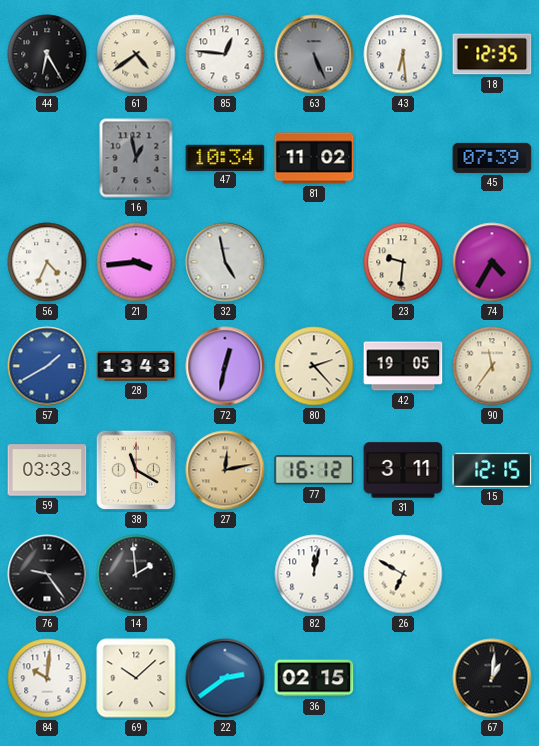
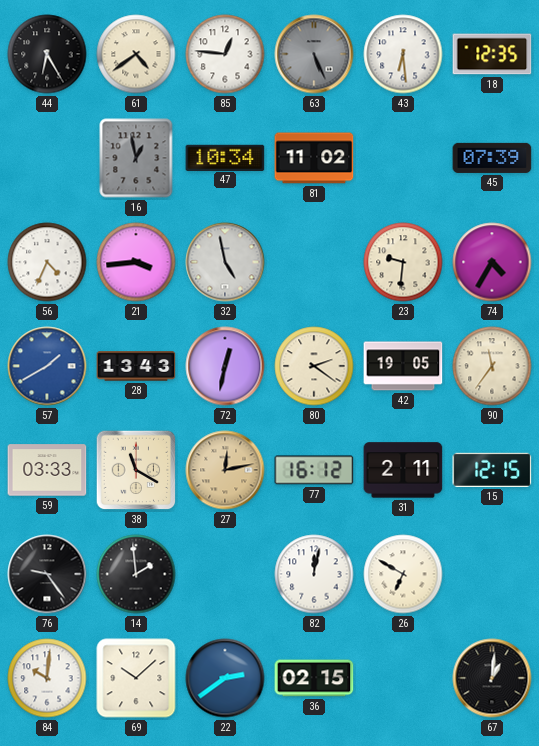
80: 2:23 -> 2:21
31: 3:11 -> 2:11
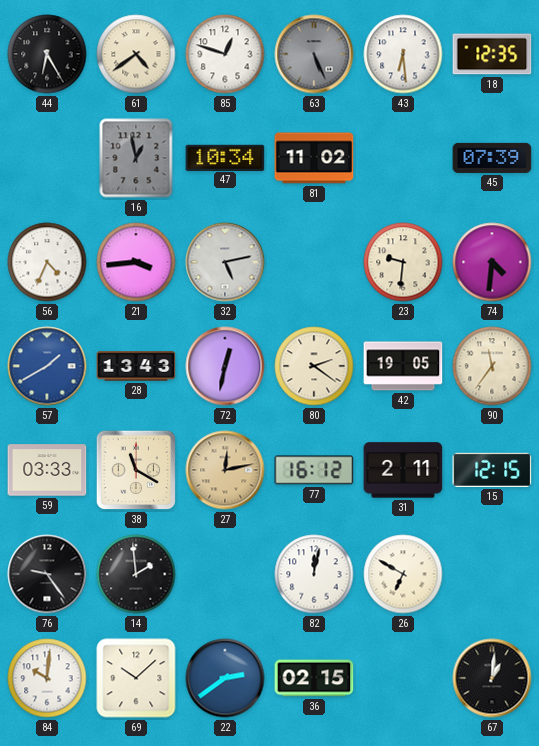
85: 12:46 -> 12:48
32: 4:58 -> 5:13
74: 4:35 -> 4:31
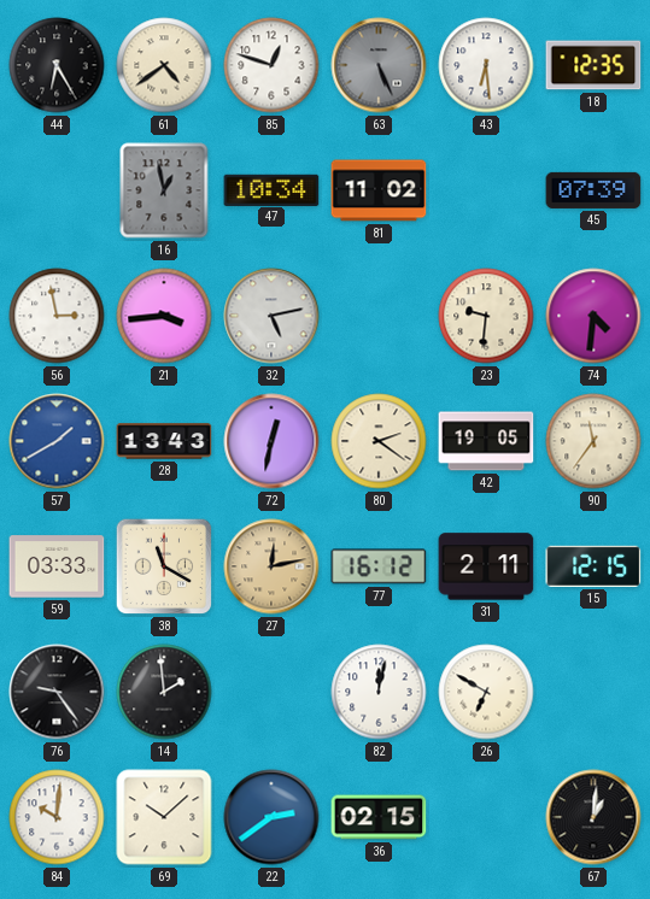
56: 4:34 -> 2:58
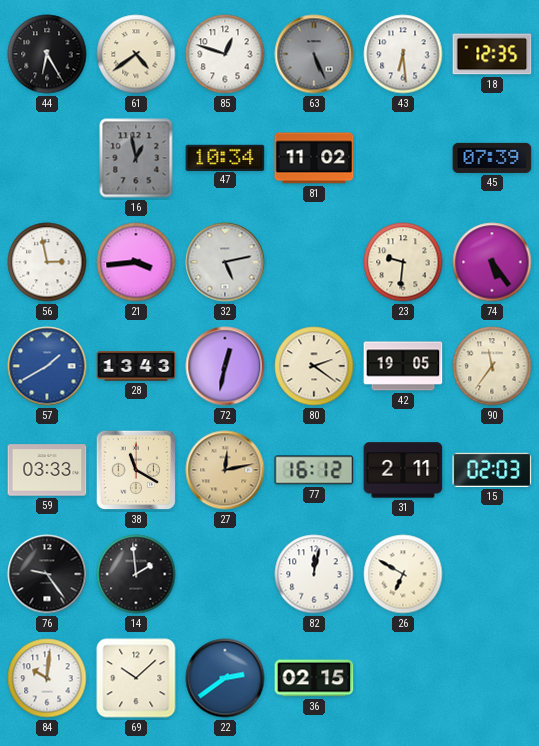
74: 4:31 -> 5:24
15: 12:15 -> 02:03
67: 1:01 -> none
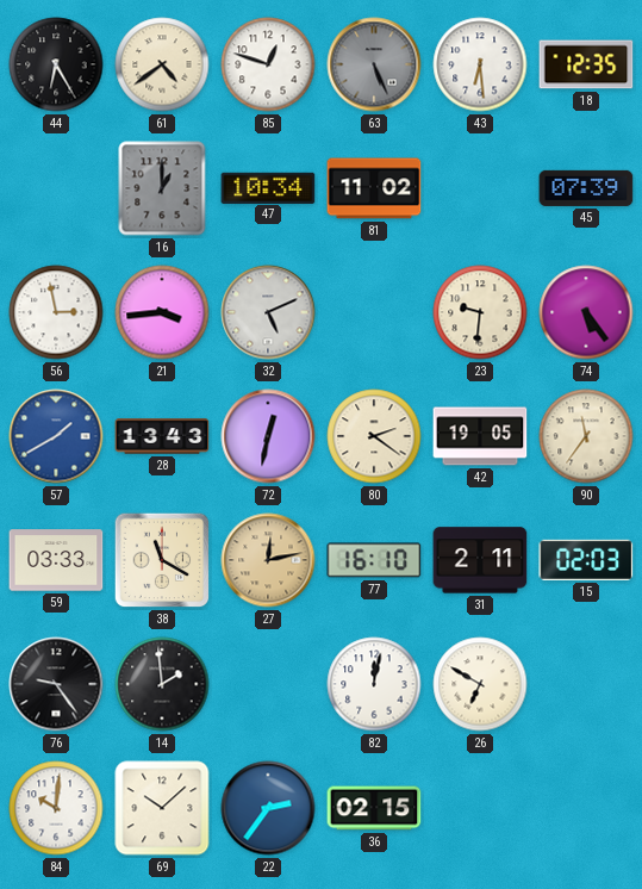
16: 12:58 -> 1:00
32: 5:13 -> 5:11
77: 16:12 -> 16:10
22: 2:39 -> 2:36
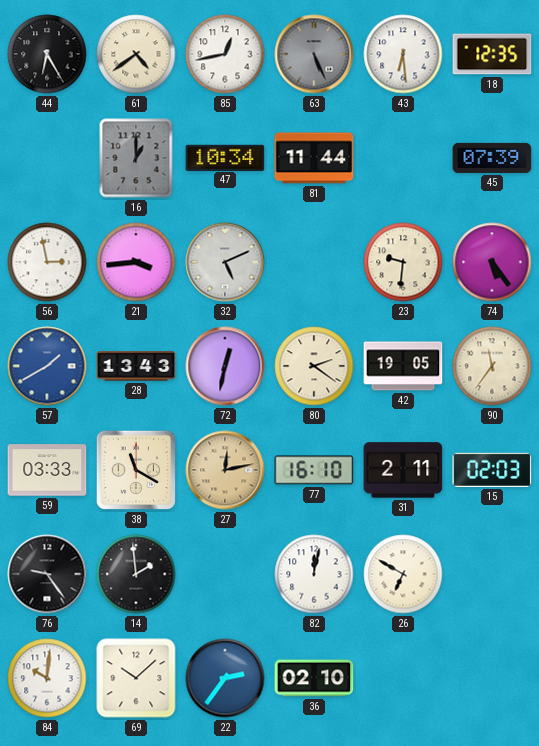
85: 12:48 -> 12:43
81: 11:02 -> 11:44
36: 02:15 -> 02:10
